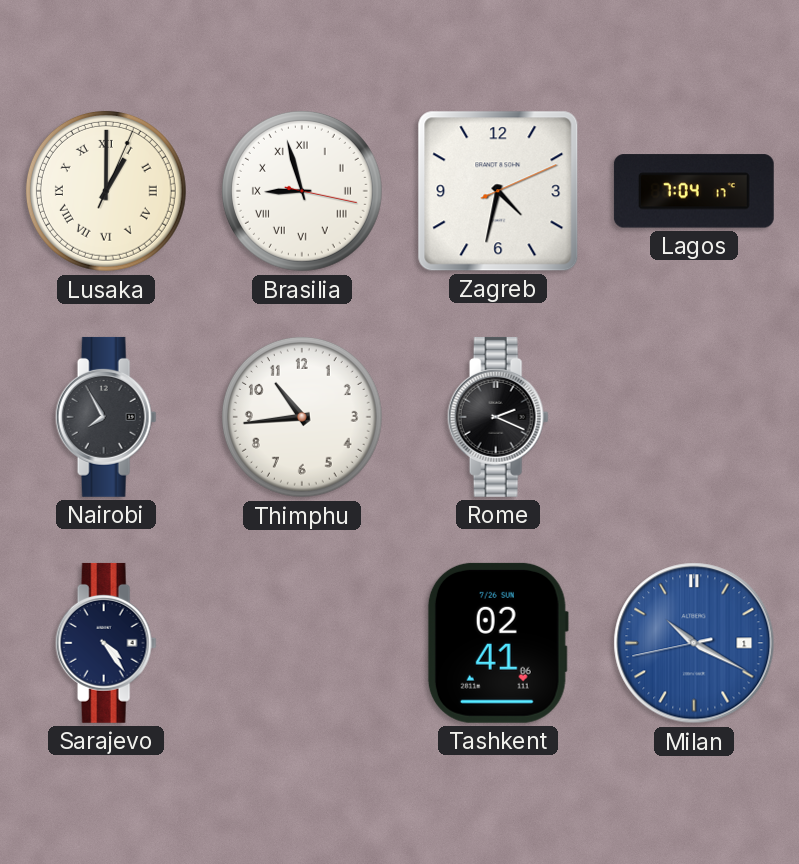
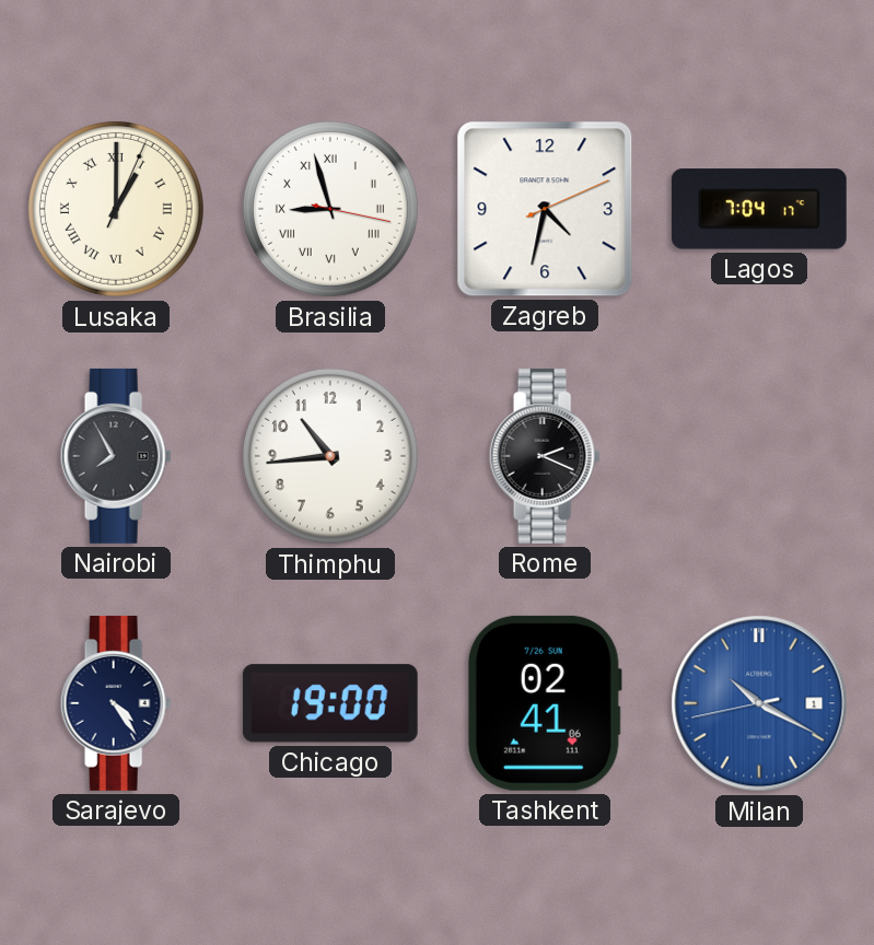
Chicago: none -> 19:00
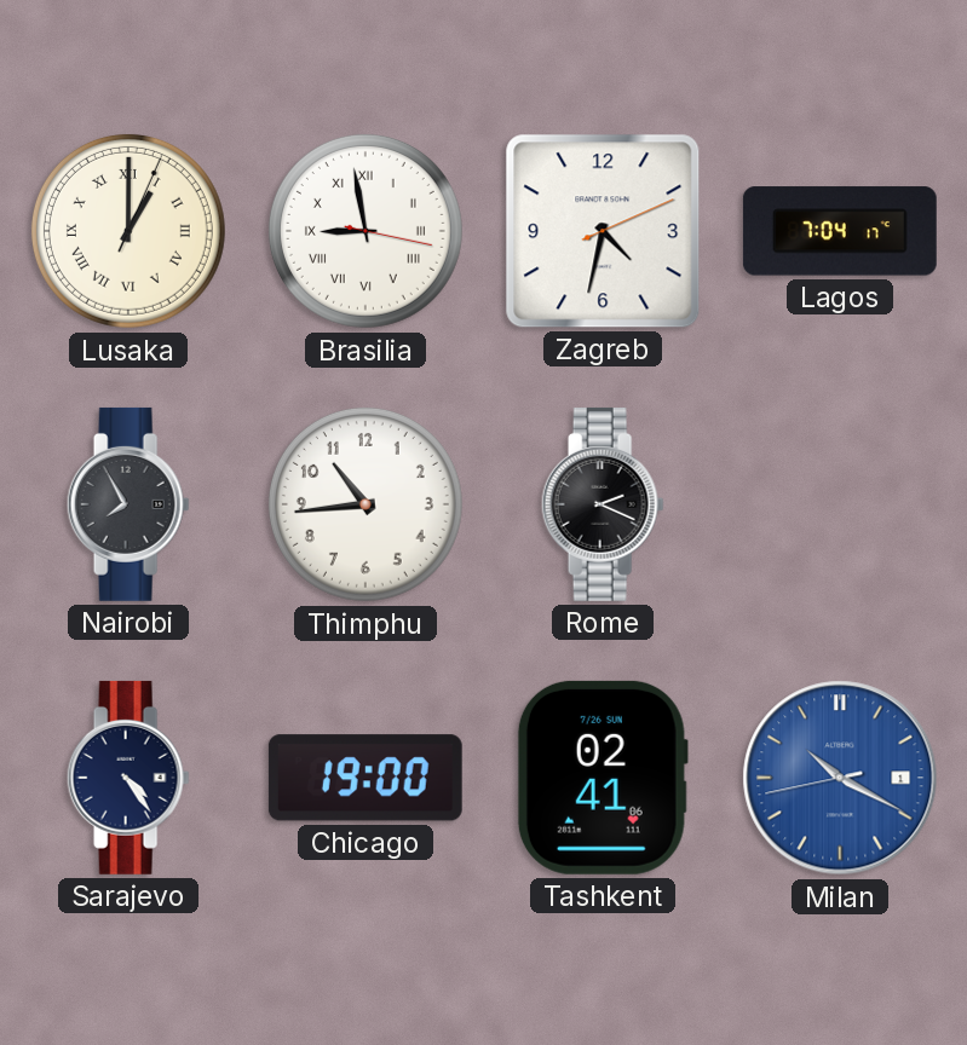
Brasilia: 8:57 -> 8:58
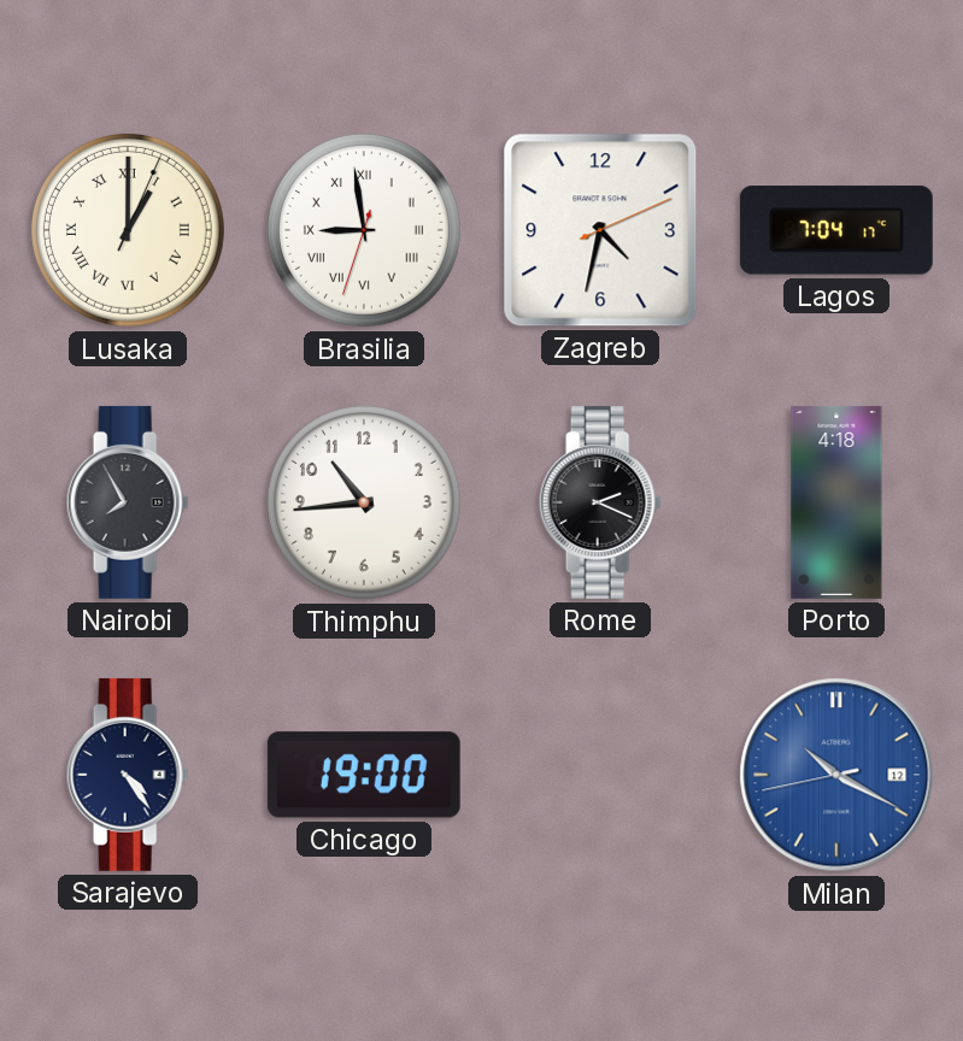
Brasilia: 8:58:17 -> 8:58:33
Porto: none -> 4:18
Tashkent: 02:41 -> none
Milan date: 1 -> 12
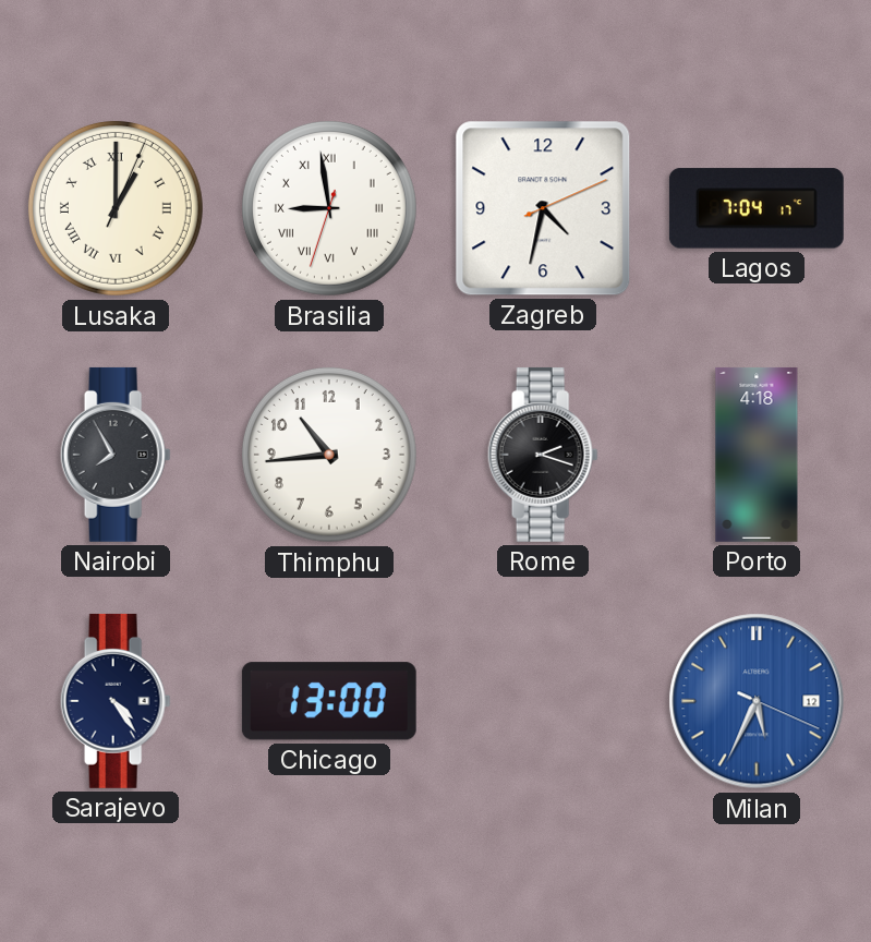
Rome: 2:19 -> 2:18
Chicago: 19:00 -> 13:00
Milan: 10:19 -> 5:34
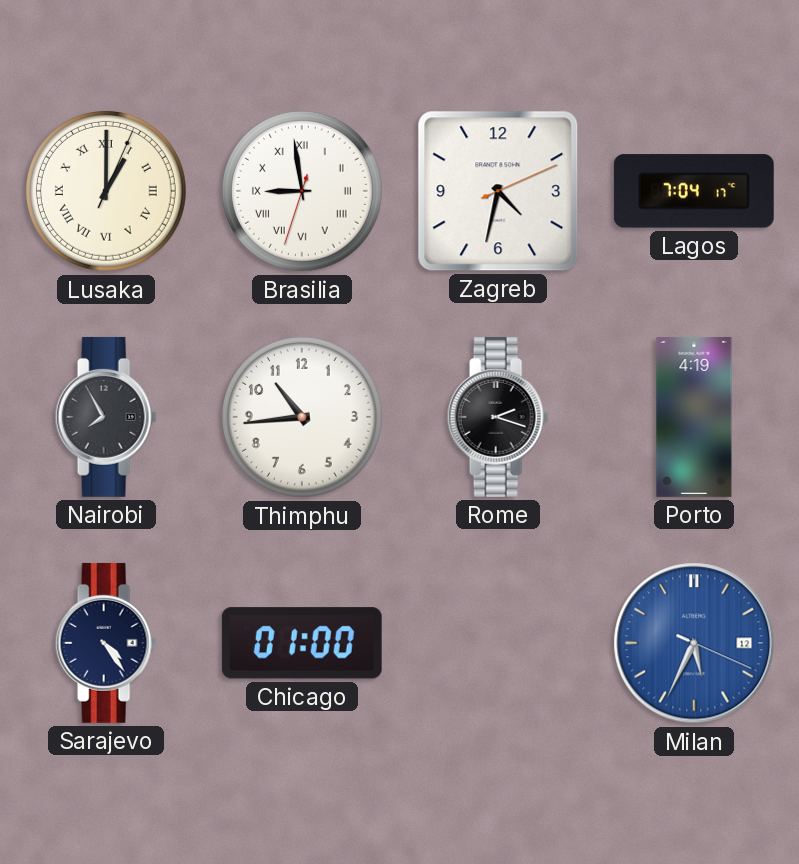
Porto: 4:18 -> 4:19
Chicago: 13:00 -> 01:00
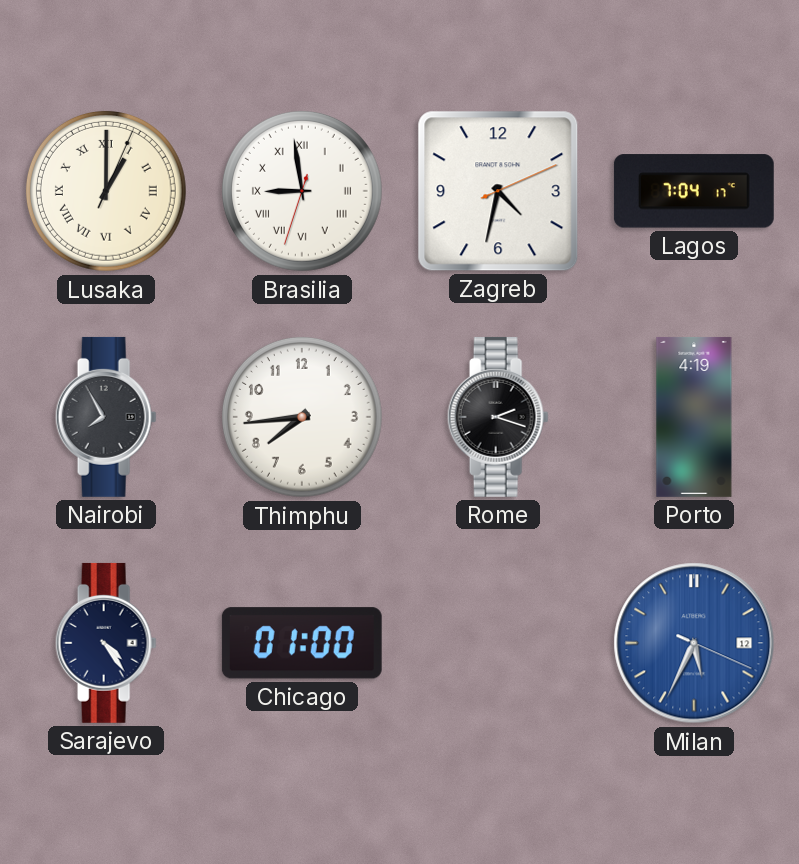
Thimphu: 10:44 -> 7:44
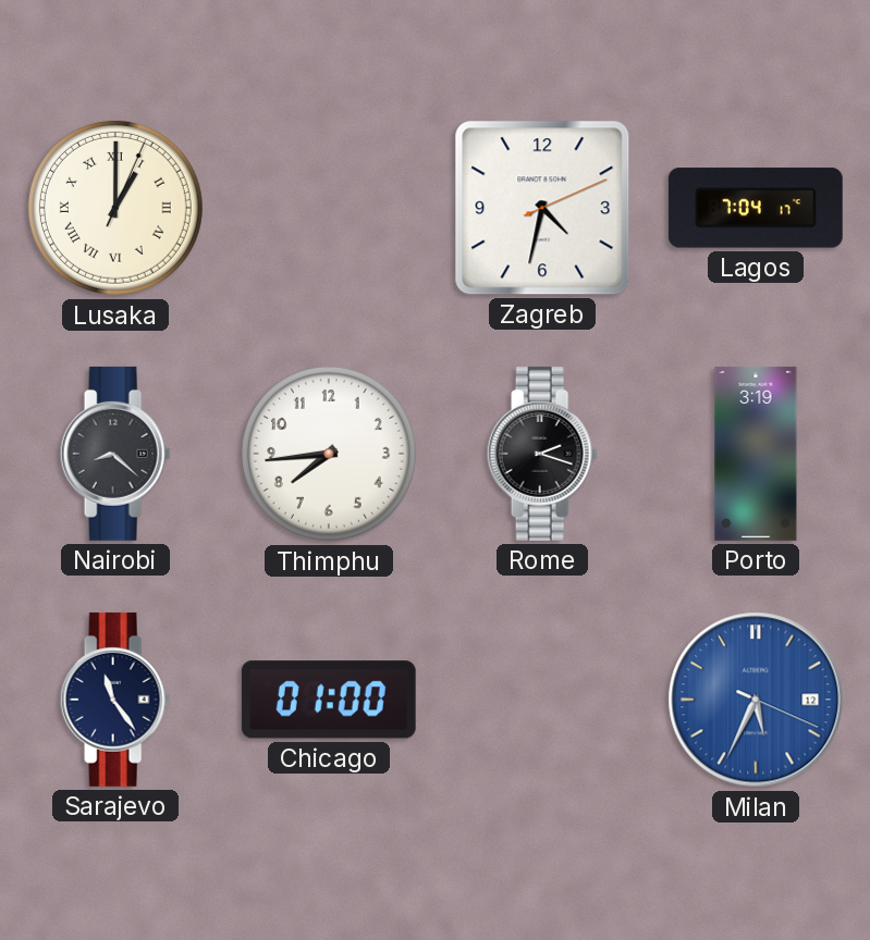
Brasilia: 8:58 -> none
Nairobi: 7:55 -> 8:22
Porto: 4:19 -> 3:19
Sarajevo: 4:24 -> 11:24
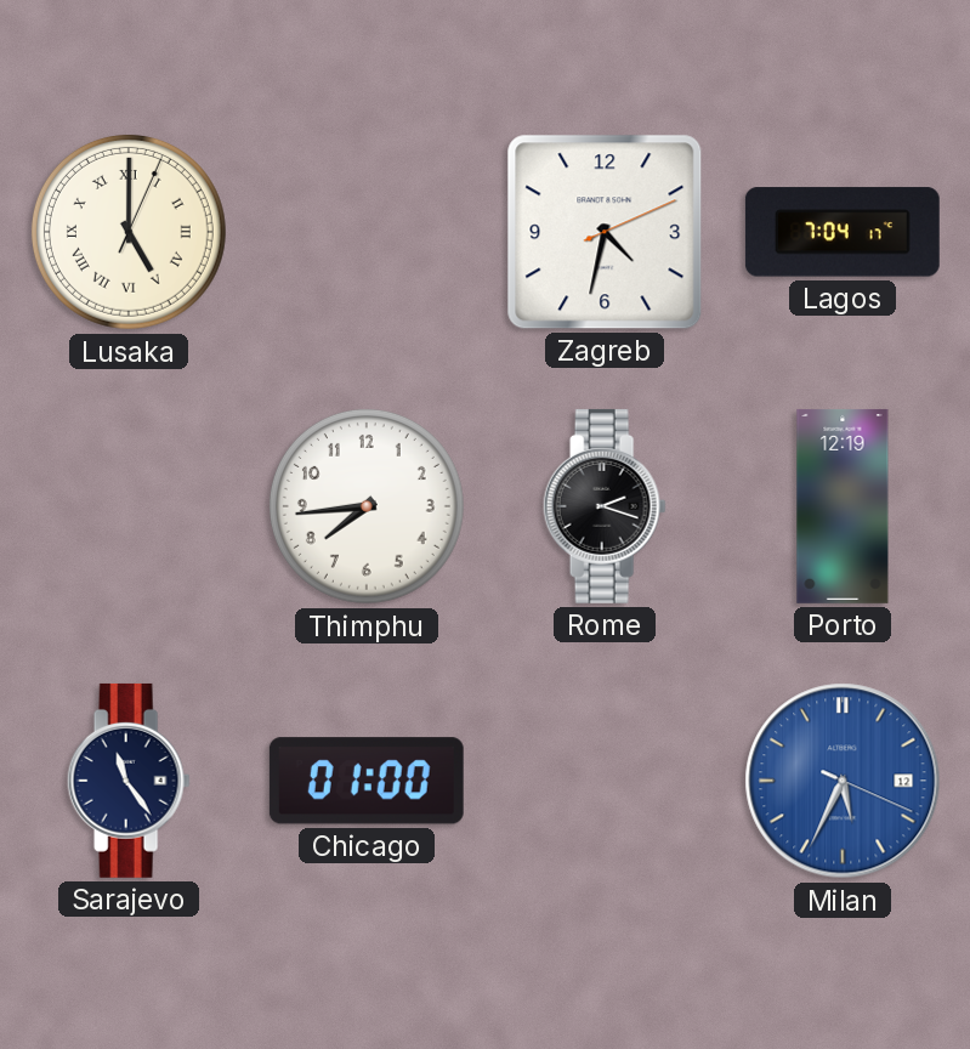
Lusaka: 1:00 -> 5:00
Nairobi: 8:22 -> none
Porto: 3:19 -> 12:19
